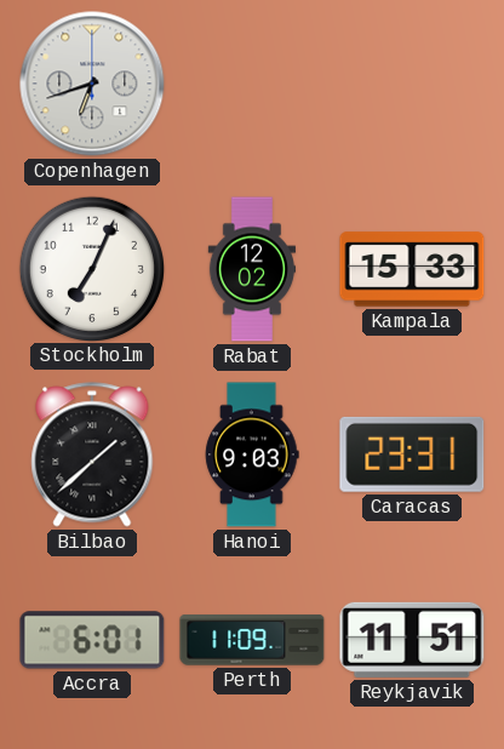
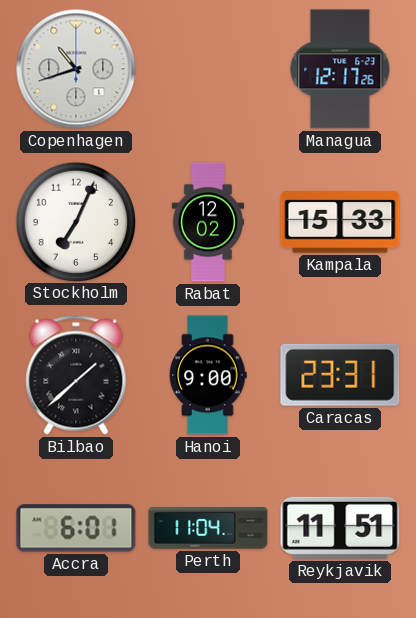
Copenhagen: 6:42 -> 10:42
Managua: none -> 12:17
Hanoi: 9:03 -> 9:00
Perth: 11:09 -> 11:04
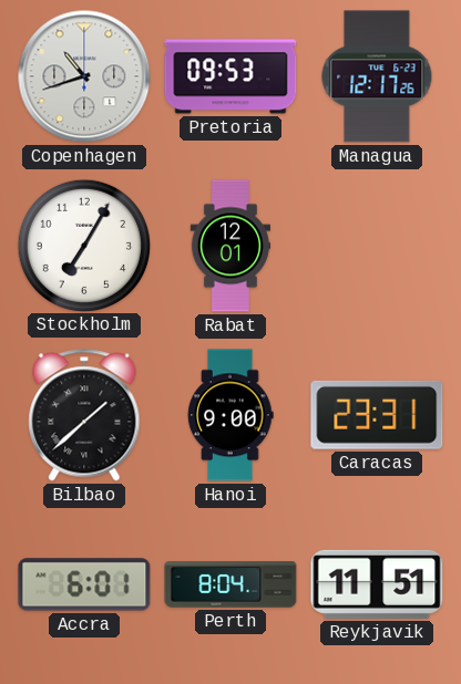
Pretoria: none -> 09:53
Stockholm: 7:04 -> 7:05
Rabat: 12:02 -> 12:01
Kampala: 15:33 -> none
Perth: 11:04 -> 8:04
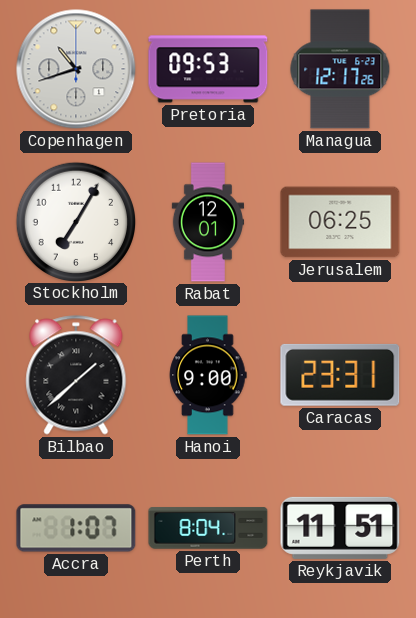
Jerusalem: none -> 06:25
Accra: 6:01 -> 1:07
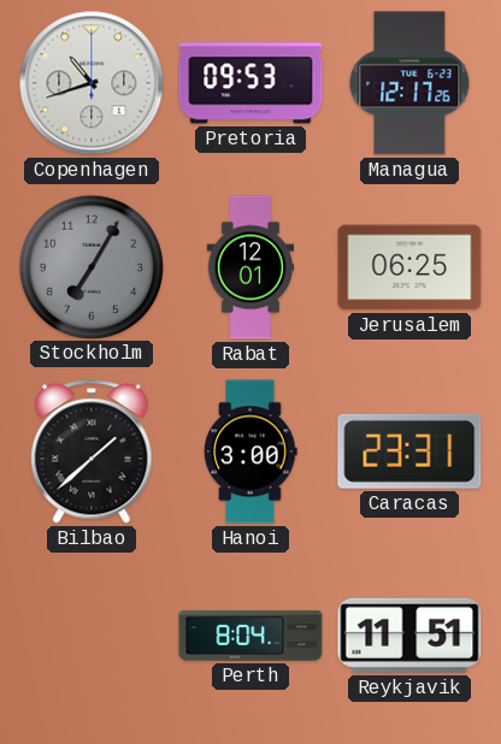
Stockholm dial: white -> grey
Hanoi: 9:00 -> 3:00
Accra: 1:07 -> none
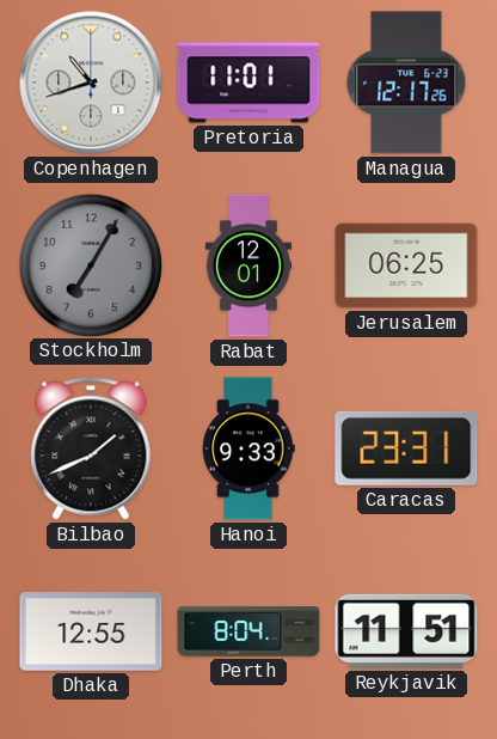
Pretoria: 09:53 -> 11:01
Bilbao: 1:38 -> 1:41
Hanoi: 3:00 -> 9:33
Dhaka: none -> 12:55
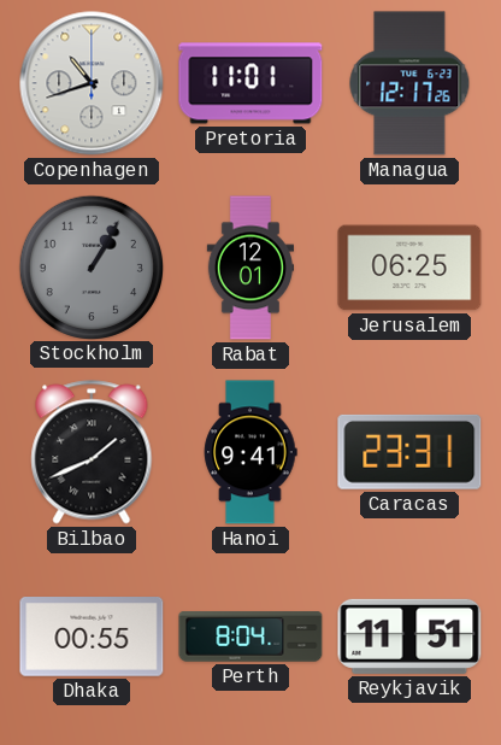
Stockholm: 7:05 -> 1:05
Hanoi: 9:33 -> 9:41
Dhaka: 12:55 -> 00:55
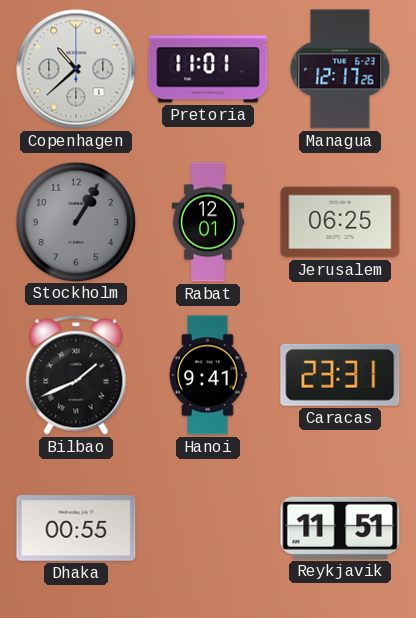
Copenhagen: 10:42 -> 10:38
Perth: 8:04 -> none
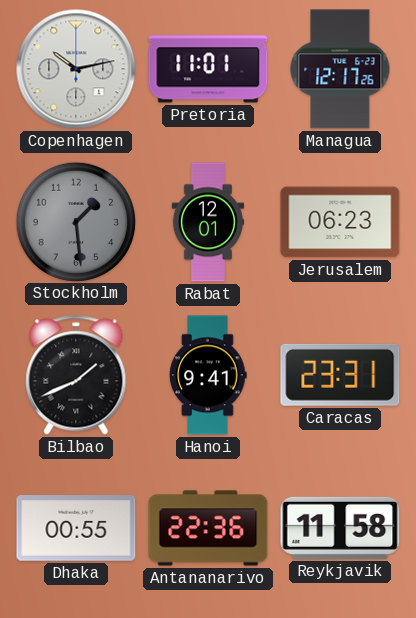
Copenhagen: 10:38 -> 10:13
Stockholm: 1:05 -> 1:29
Jerusalem: 06:25 -> 06:23
Antananarivo: none -> 22:36
Reykjavik: 11:51 -> 11:58
